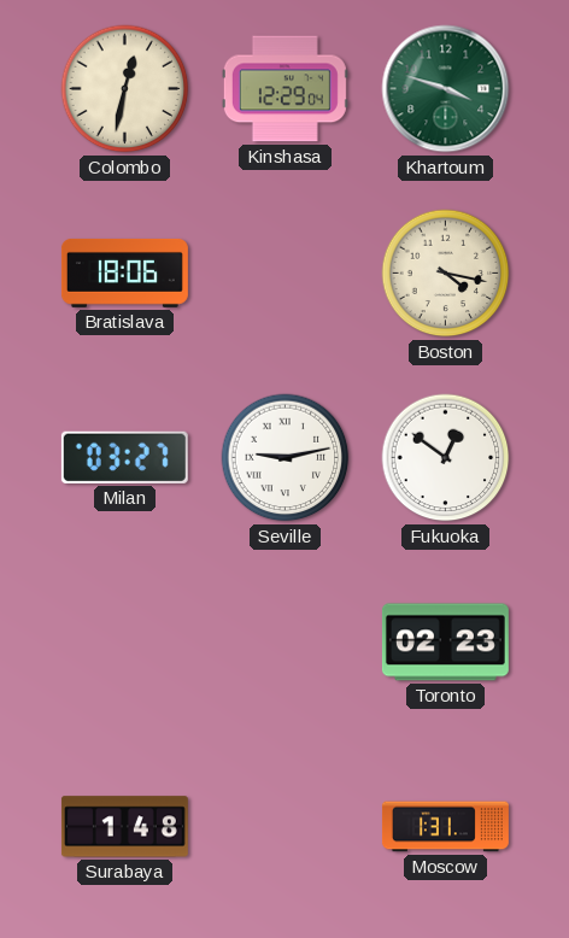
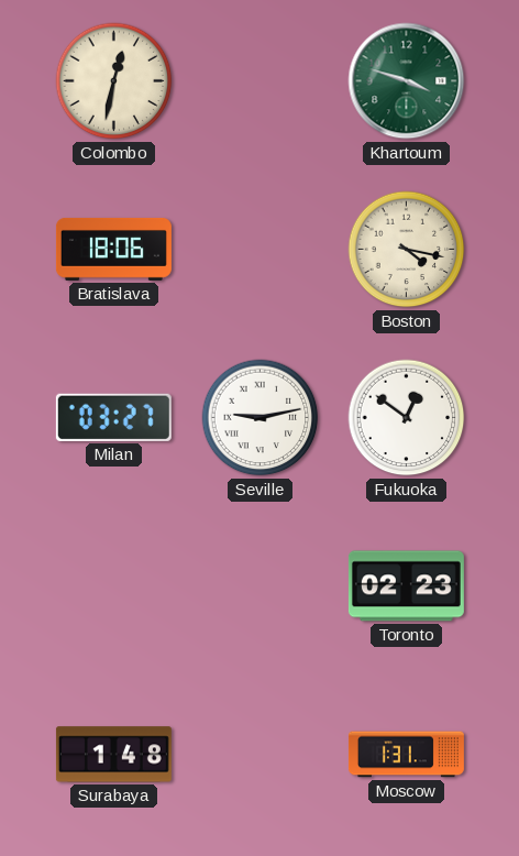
Kinshasa: 12:29 -> none
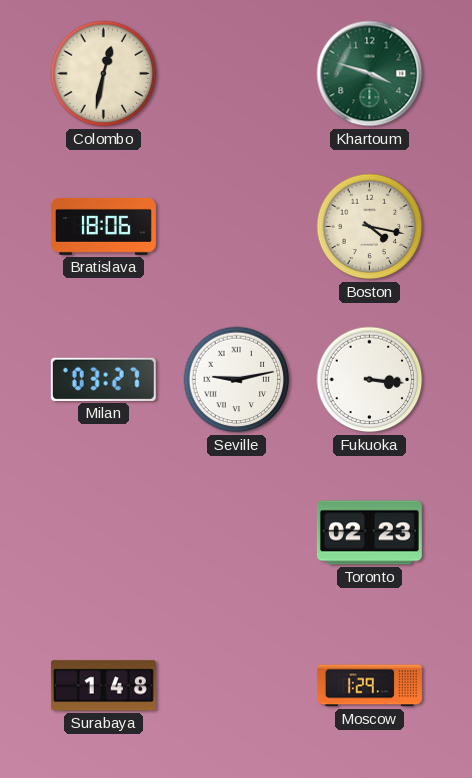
Fukuoka: 12:51 -> 3:16
Moscow: 1:31 -> 1:29
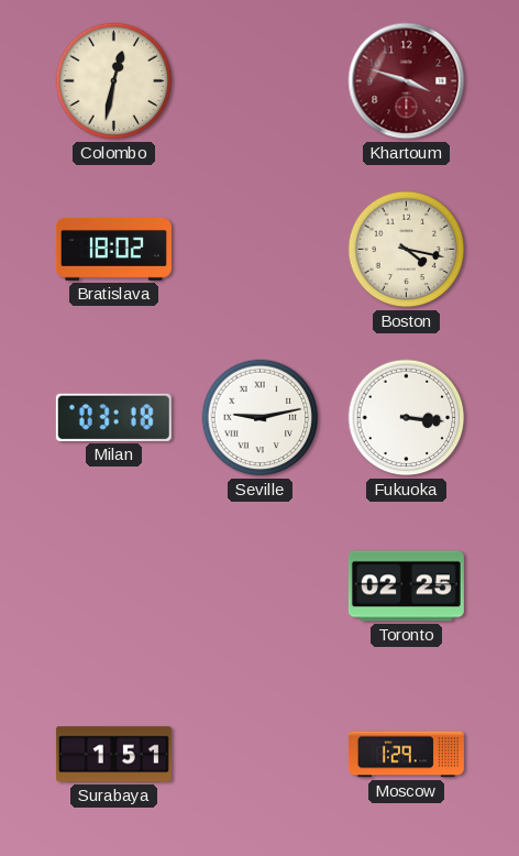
Khartoum dial: green -> burgundy
Bratislava: 18:06 -> 18:02
Milan: 03:27 -> 03:18
Toronto: 02:23 -> 02:25
Surabaya: 1:48 -> 1:51
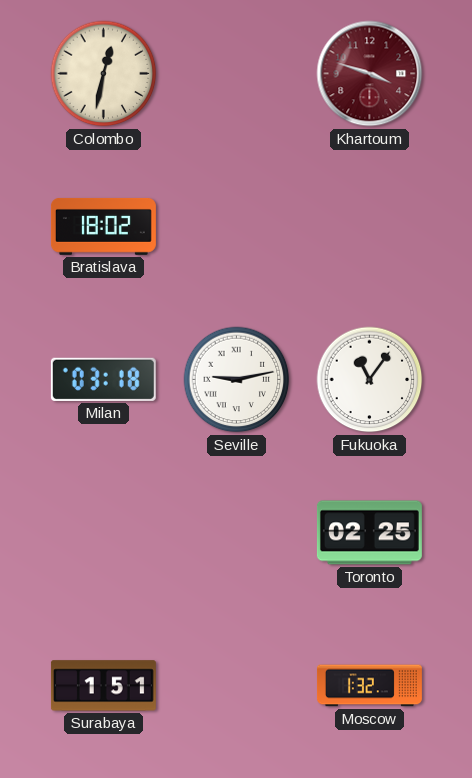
Boston: 4:17 -> none
Fukuoka: 3:16 -> 11:06
Moscow: 1:29 -> 1:32
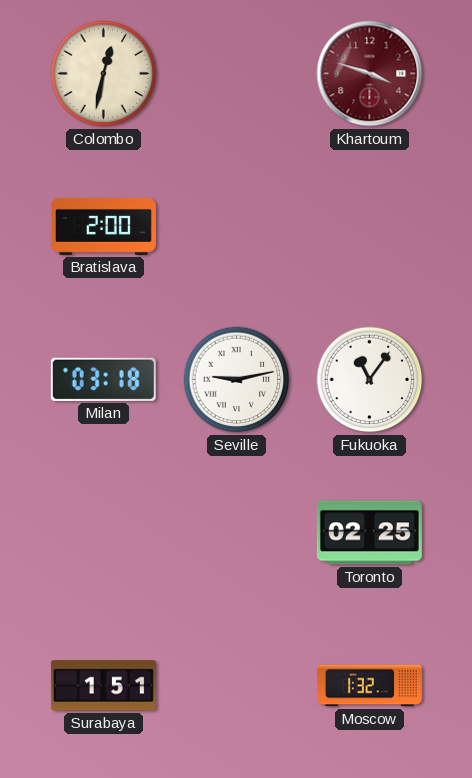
Bratislava: 18:02 -> 2:00
